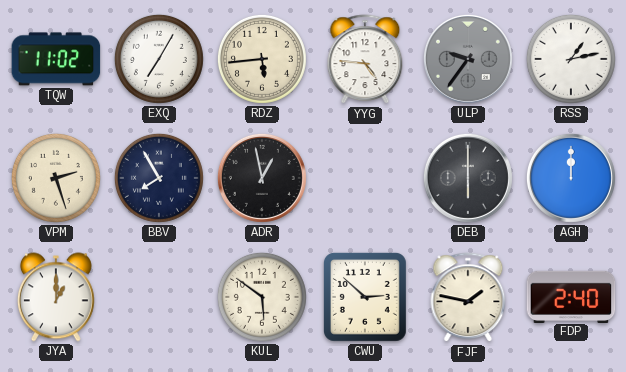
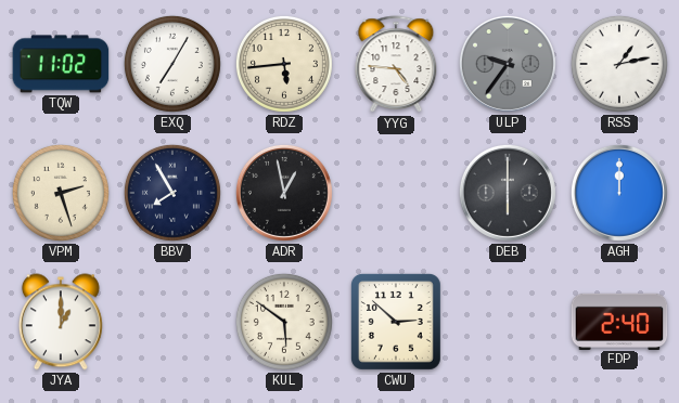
FJF: 1:47 -> none
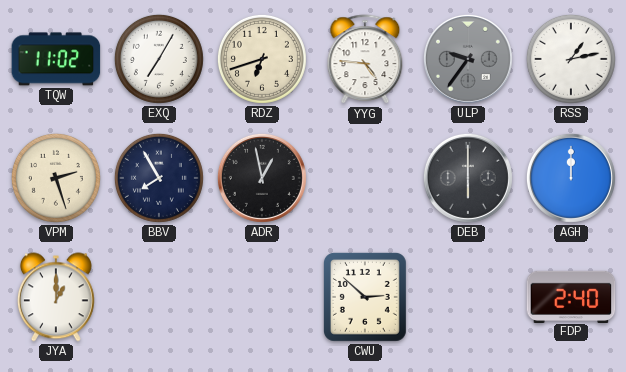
RDZ: 5:44 -> 6:42
KUL: 5:51 -> none
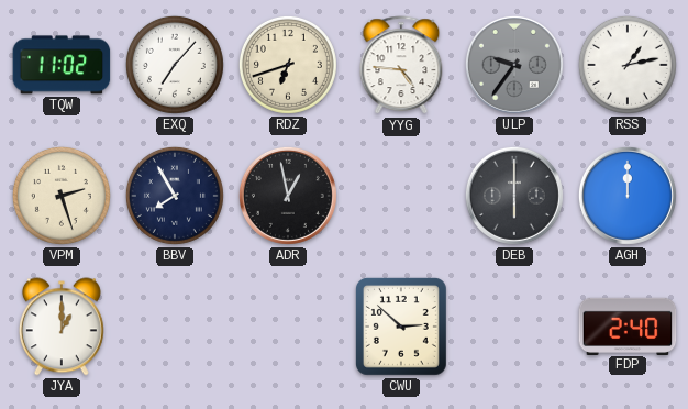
EXQ: 7:05 -> 7:07
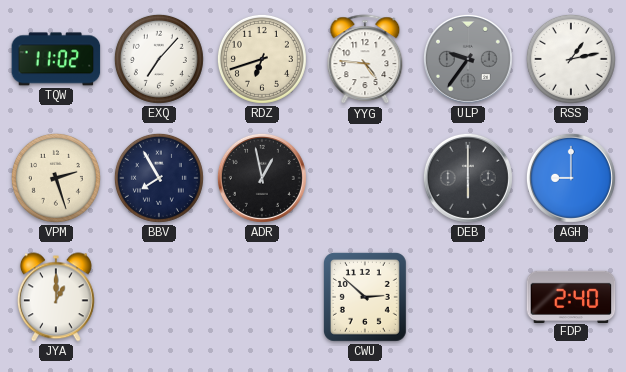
AGH: 12:00 -> 9:00
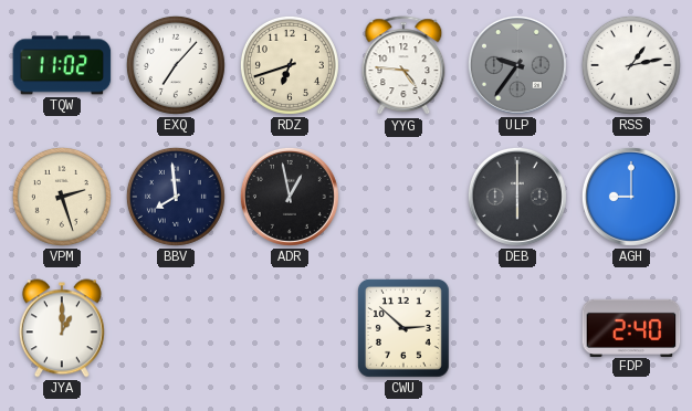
BBV: 7:55 -> 7:59
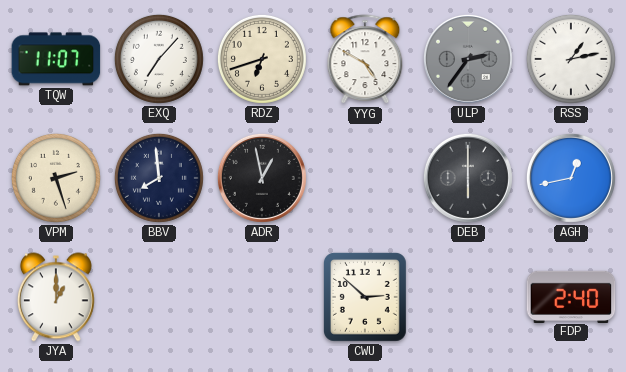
TQW: 11:02 -> 11:07
YYG: 4:46 -> 4:50
ULP: 9:36 -> 2:36
AGH: 9:00 -> 12:43
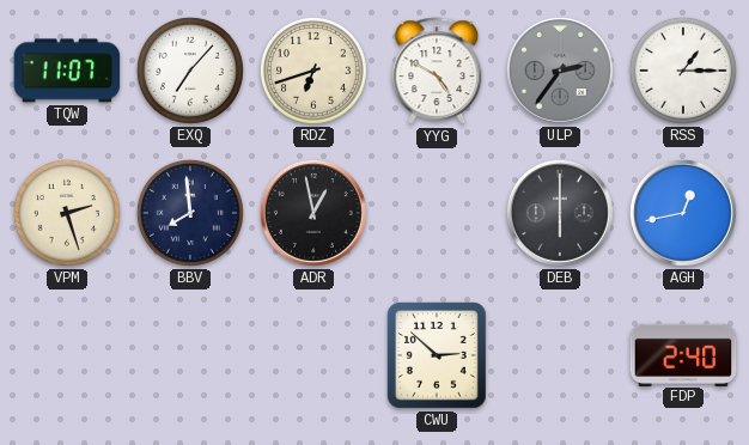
RSS: 1:13 -> 1:15
JYA: 1:00 -> none
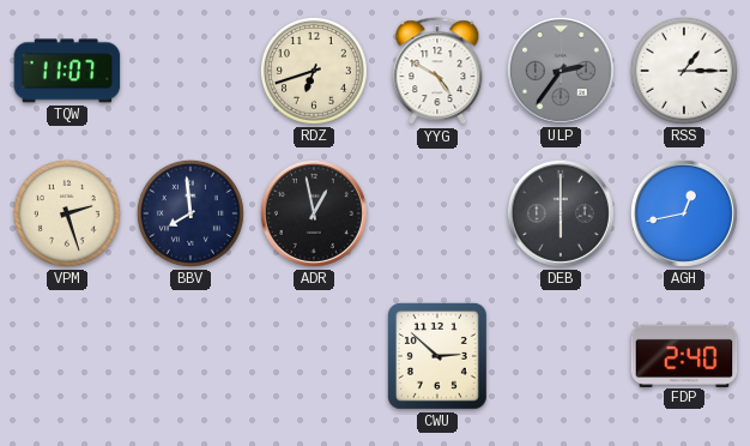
EXQ: 7:07 -> none
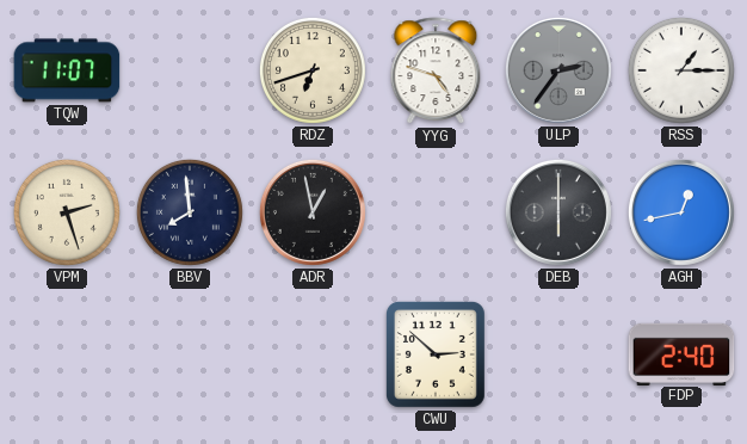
YYG: 4:50 -> 4:48
